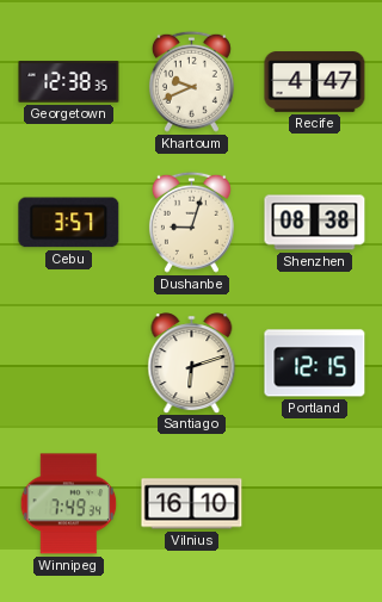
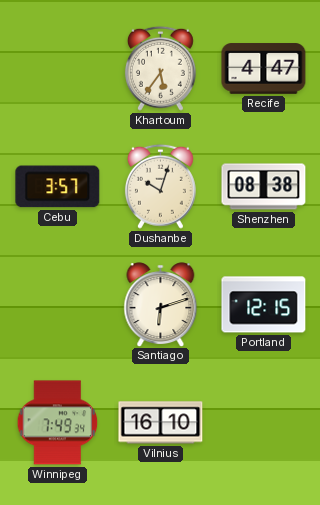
Georgetown: 12:38 -> none
Khartoum: 9:41 -> 5:36
Dushanbe: 9:03 -> 10:03
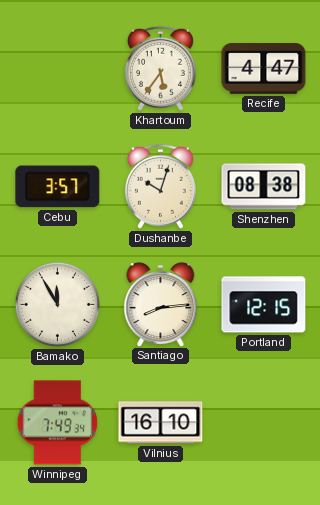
Bamako: none -> 11:55
Santiago: 6:12 -> 8:14
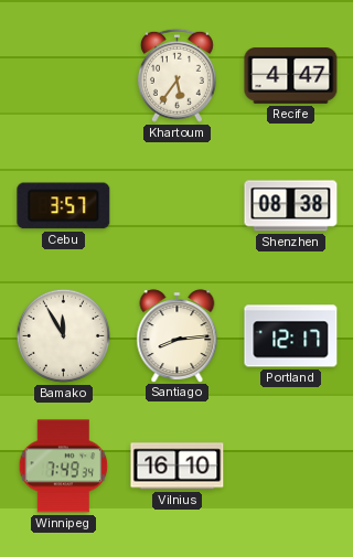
Dushanbe: 10:03 -> none
Portland: 12:15 -> 12:17
